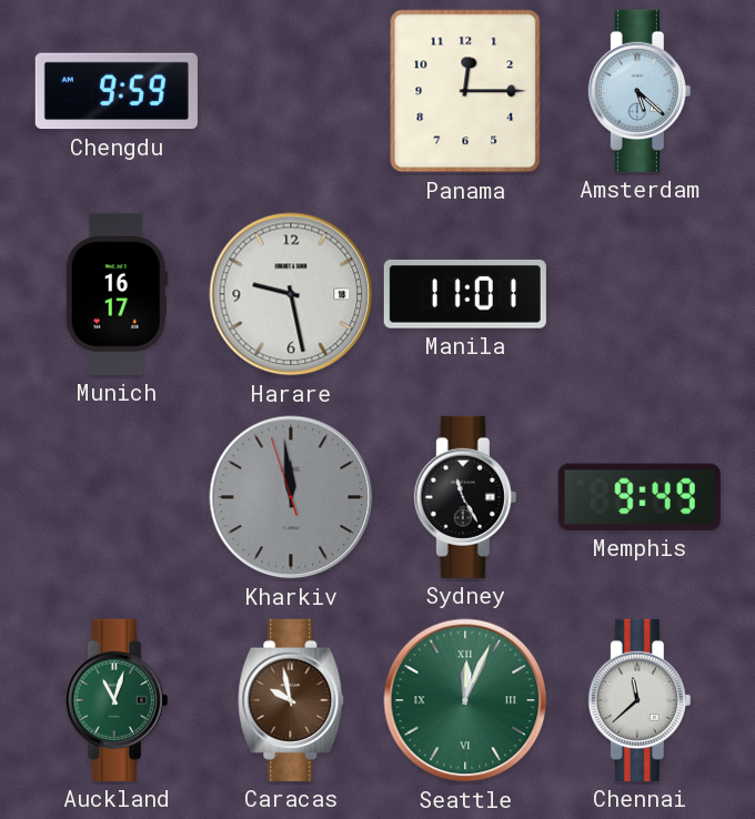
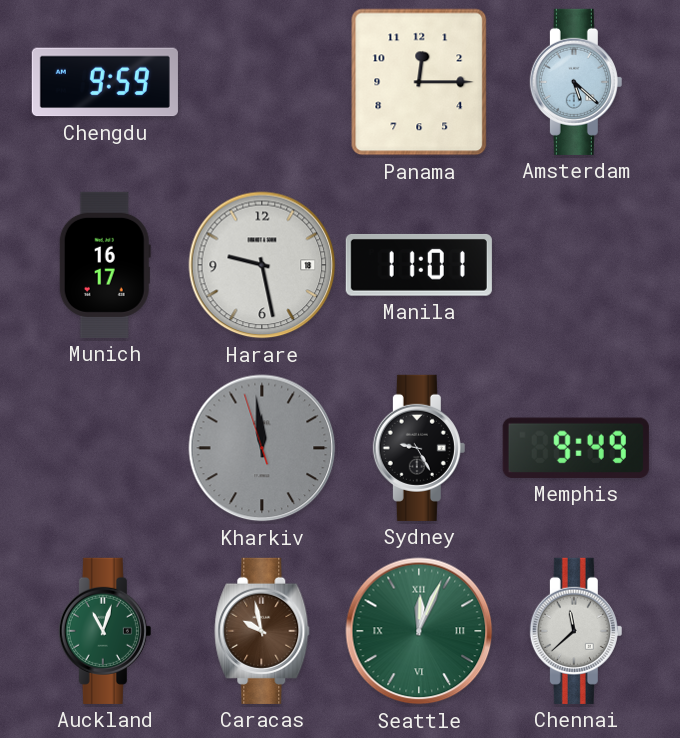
Sydney: 11:25 -> 9:25
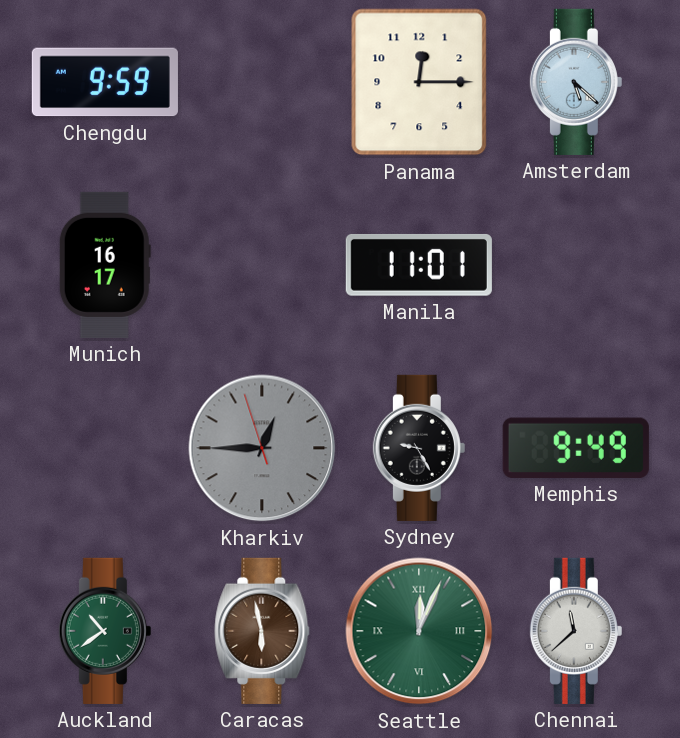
Harare: 9:28 -> none
Kharkiv: 11:58 -> 12:44
Auckland: 11:03 -> 10:39
Caracas: 9:58 -> 5:58
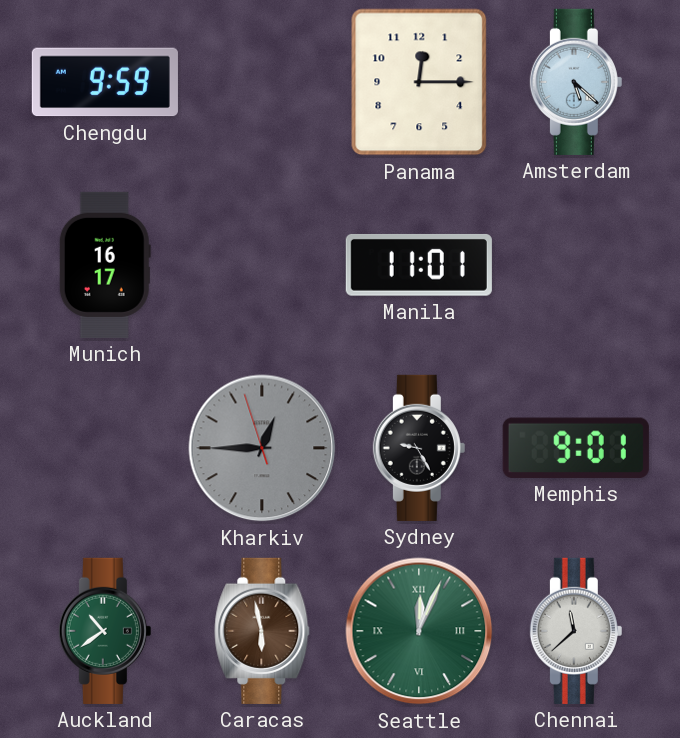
Memphis: 9:49 -> 9:01
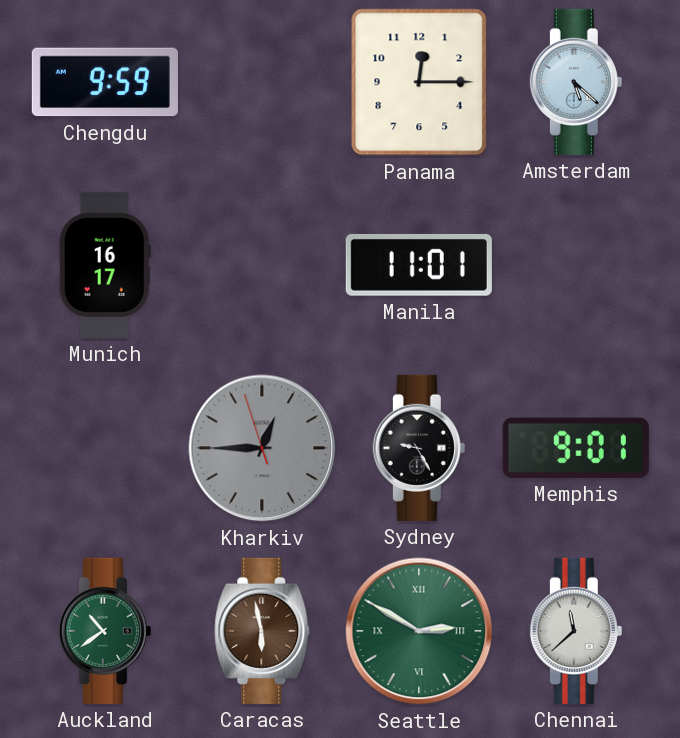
Seattle: 12:04 -> 2:50
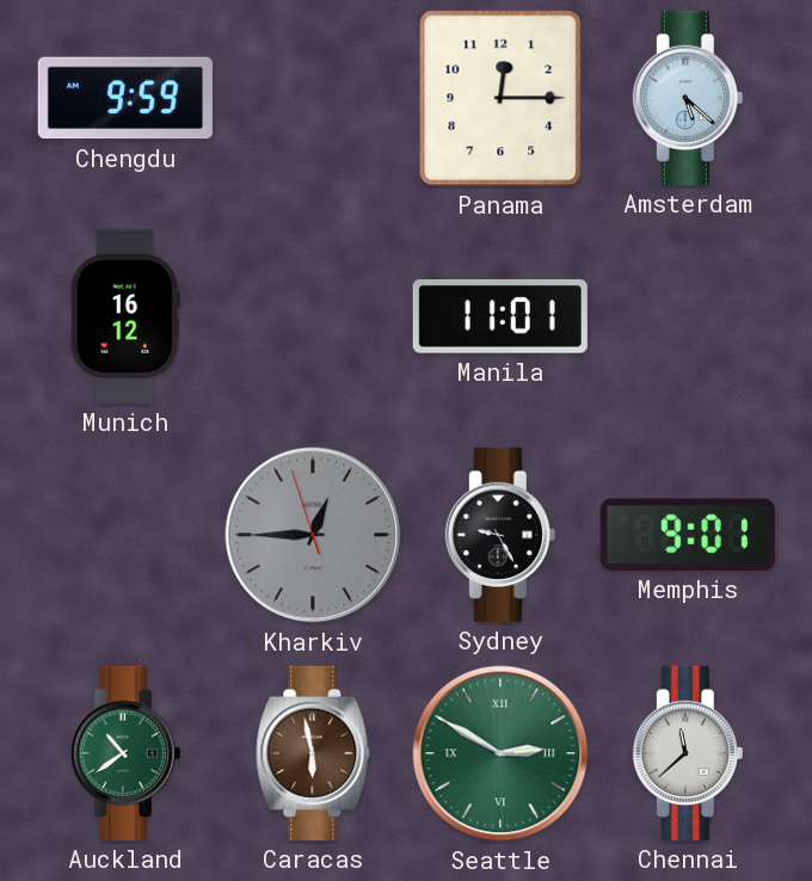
Munich: 16:17 -> 16:12
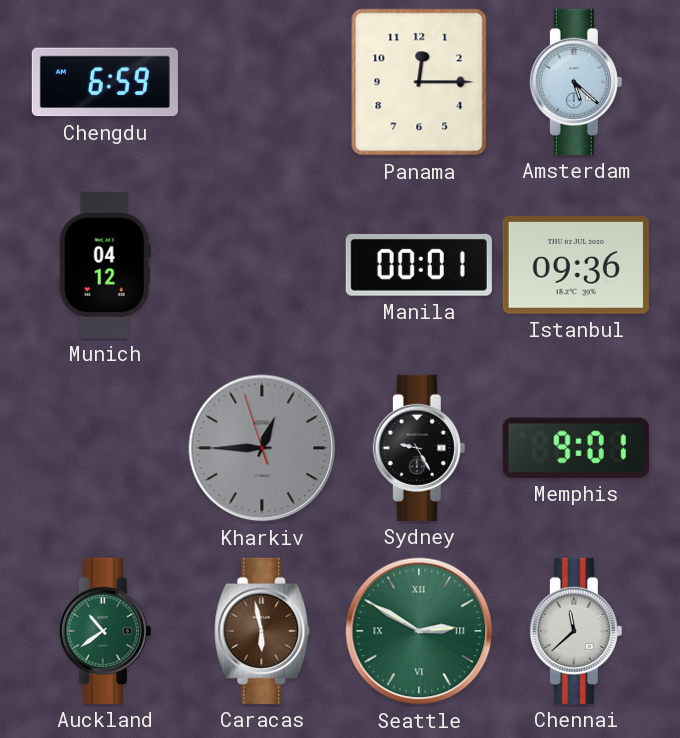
Chengdu: 9:59 -> 6:59
Munich: 16:12 -> 04:12
Manila: 11:01 -> 00:01
Istanbul: none -> 09:36
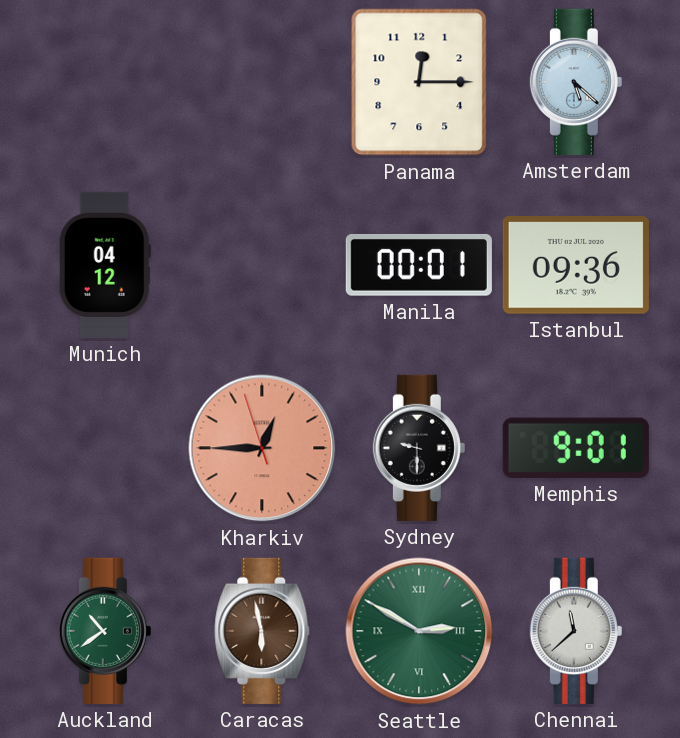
Chengdu: 6:59 -> none
Kharkiv dial: grey -> salmon
Sydney: 9:25 -> 9:30
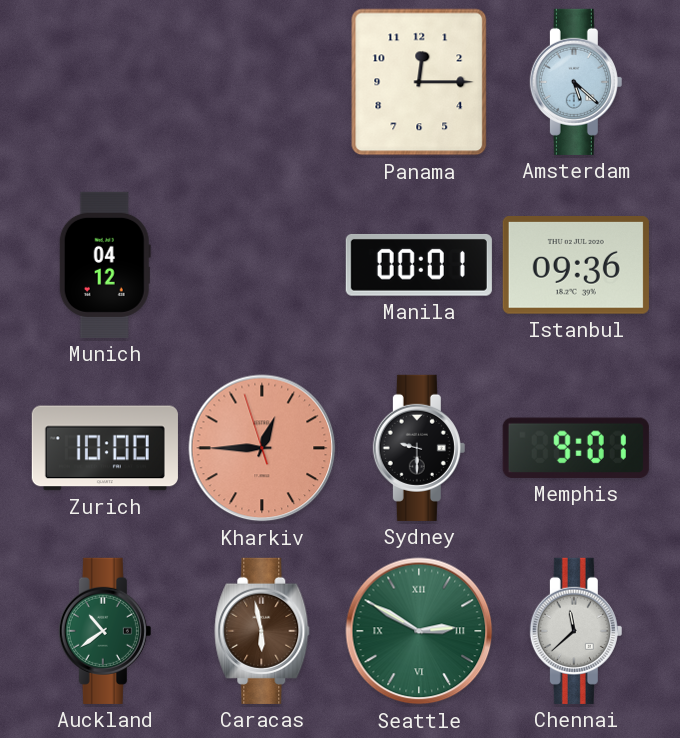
Zurich: none -> 10:00
